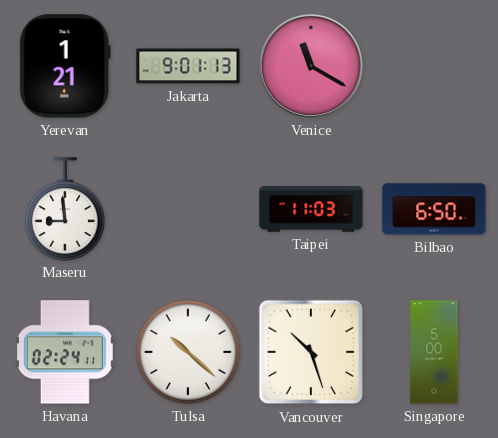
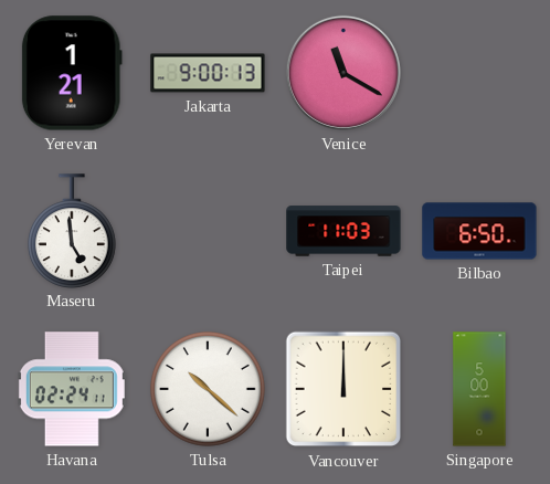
Jakarta: 9:01 -> 9:00
Maseru: 8:59 -> 4:59
Vancouver: 10:27 -> 12:00
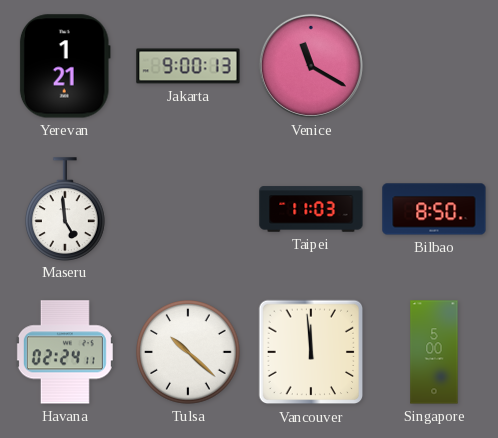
Bilbao: 6:50 -> 8:50
Vancouver: 12:00 -> 11:59
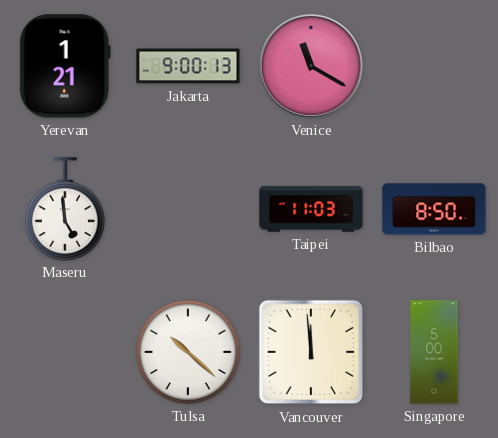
Havana: 02:24 -> none
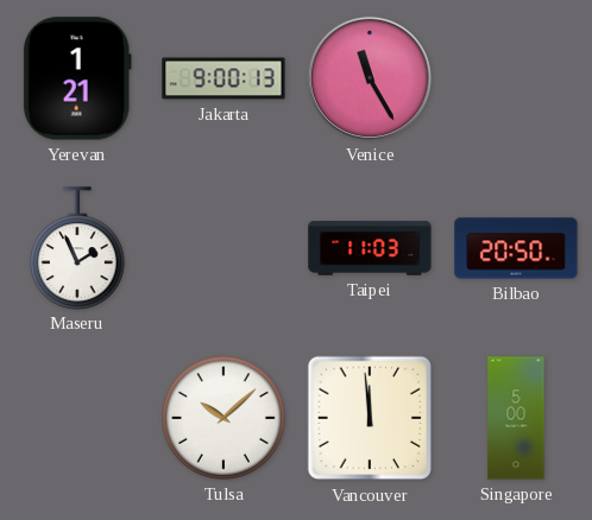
Venice: 11:20 -> 11:25
Maseru: 4:59 -> 1:56
Bilbao: 8:50 -> 20:50
Tulsa: 10:22 -> 10:08
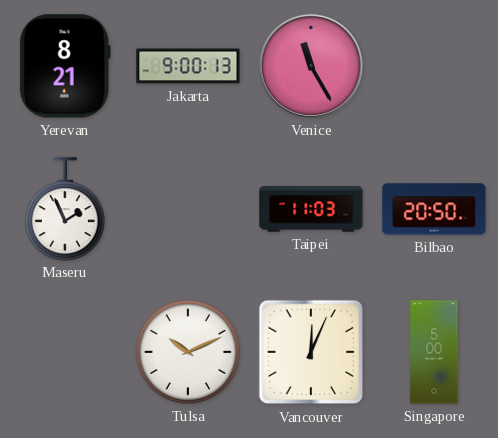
Yerevan: 1:21 -> 8:21
Tulsa: 10:08 -> 10:11
Vancouver: 11:59 -> 12:04
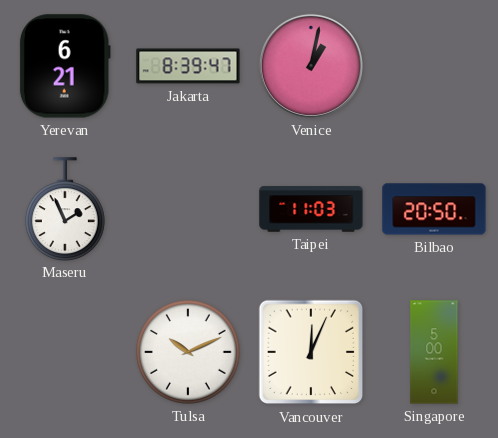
Yerevan: 8:21 -> 6:21
Jakarta: 9:00 -> 8:39
Venice: 11:25 -> 1:02
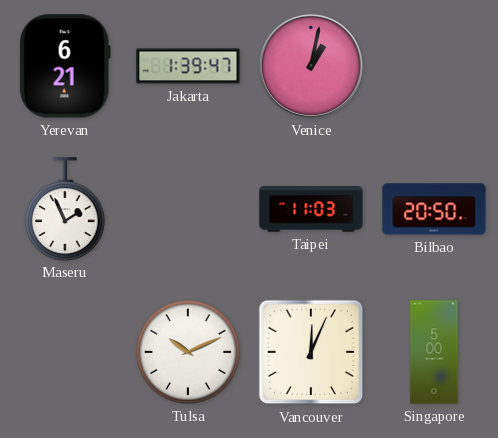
Jakarta: 8:39 -> 1:39
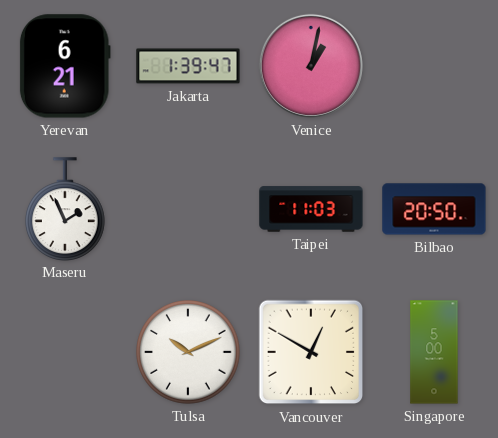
Vancouver: 12:04 -> 12:50
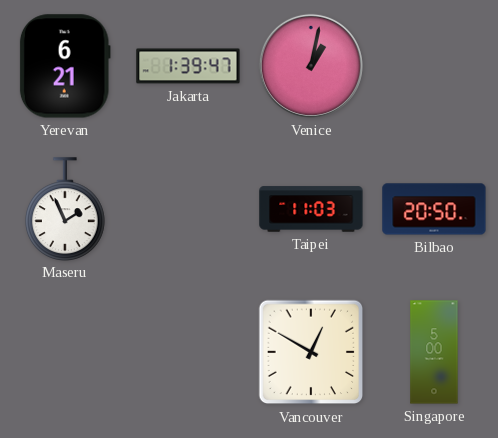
Tulsa: 10:11 -> none
